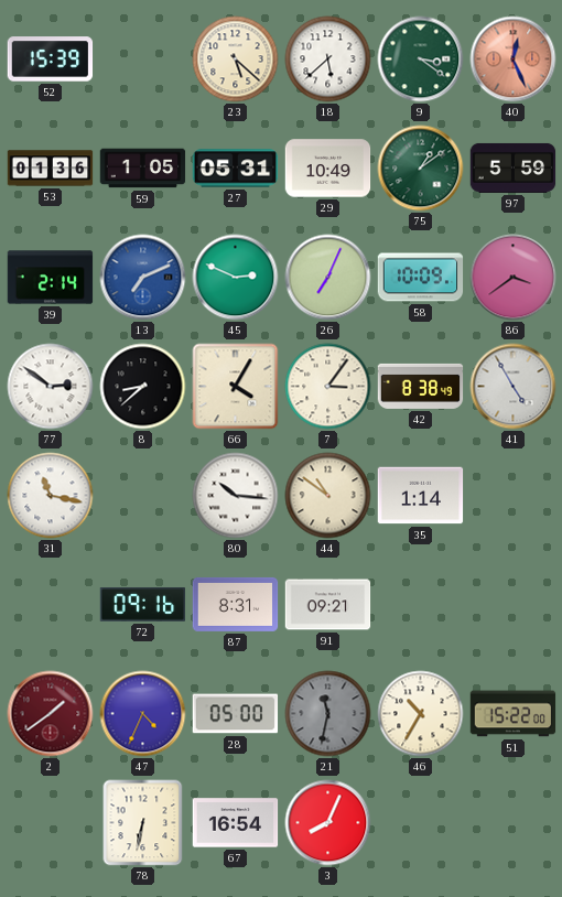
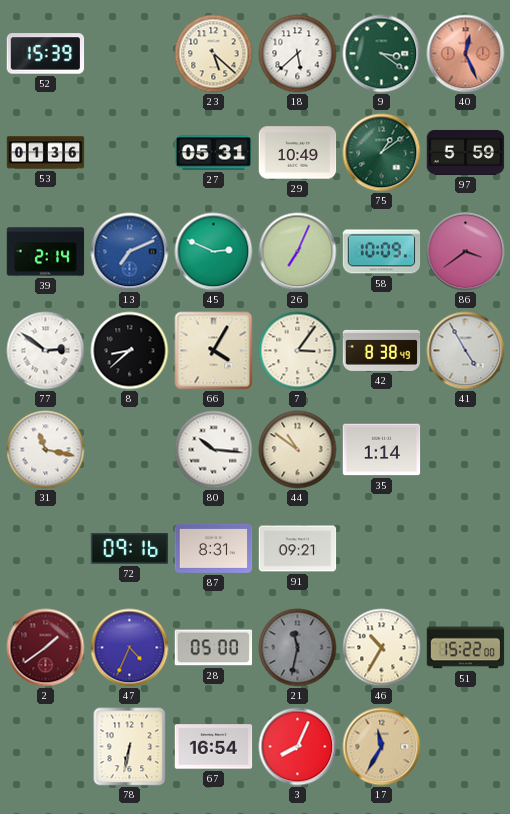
59: 1:05 -> none
17: none -> 11:35
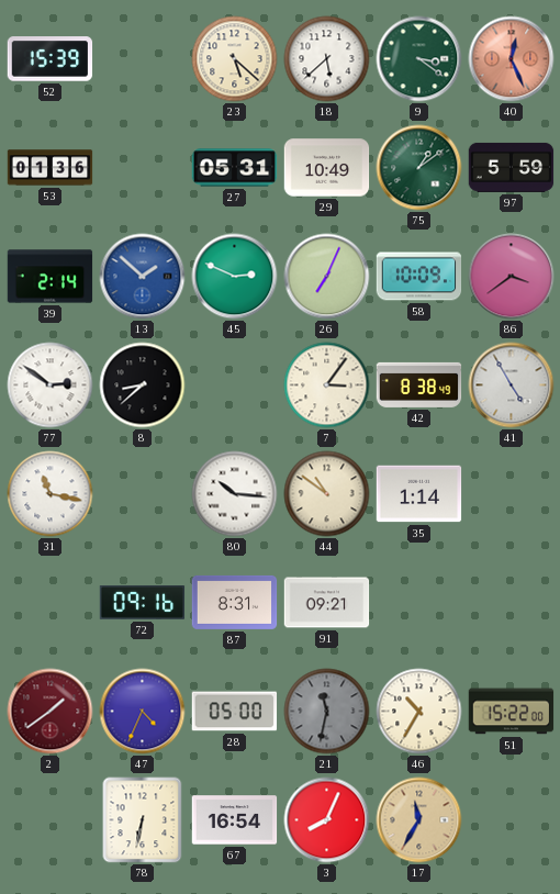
13: 7:11 -> 1:52
66: 4:05 -> none
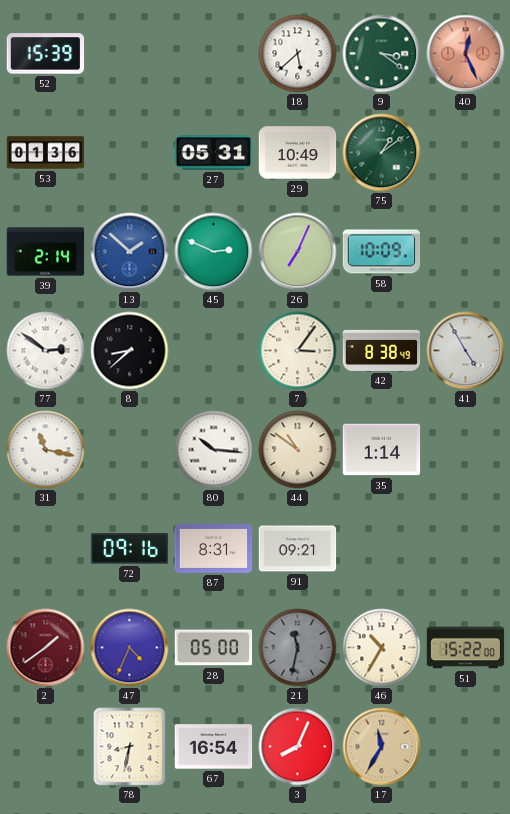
23: 5:22 -> none
97: 5:59 -> none
86: 3:39 -> none
78: 6:32 -> 8:32
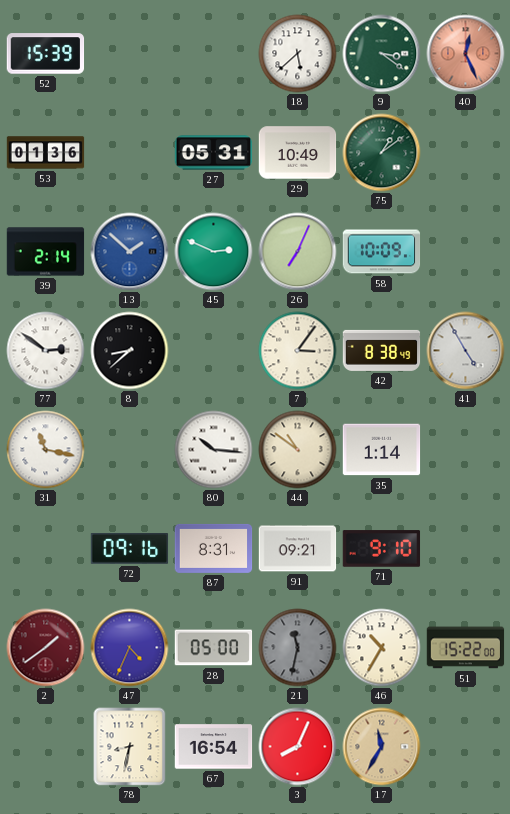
71: none -> 9:10
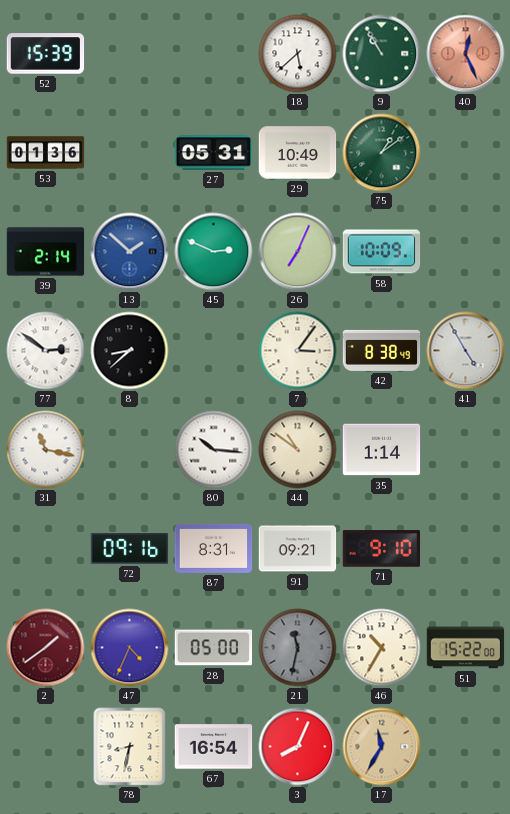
9: 3:21 -> 10:55
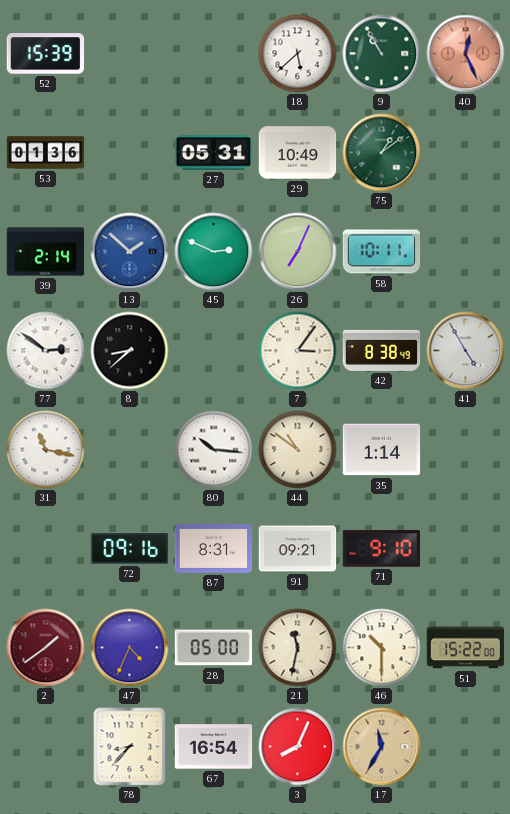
58: 10:09 -> 10:11
21 dial: grey -> cream
46: 10:35 -> 10:30
78: 8:32 -> 8:37
